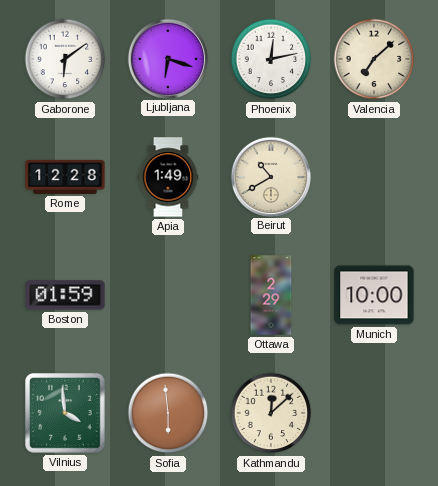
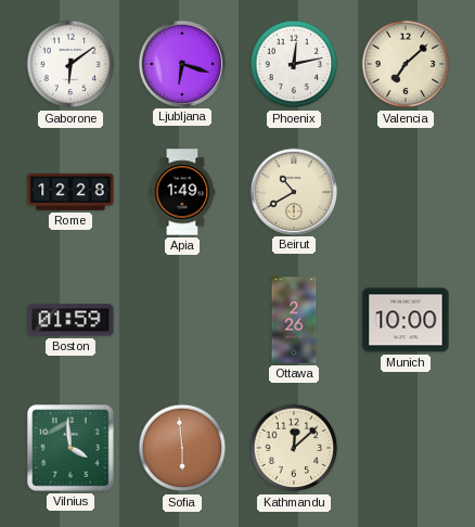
Ottawa: 2:29 -> 2:26
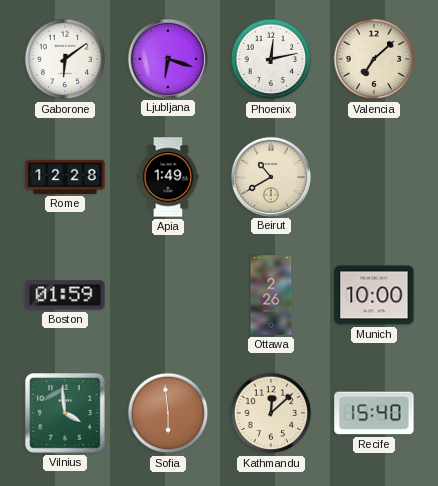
Recife: none -> 15:40
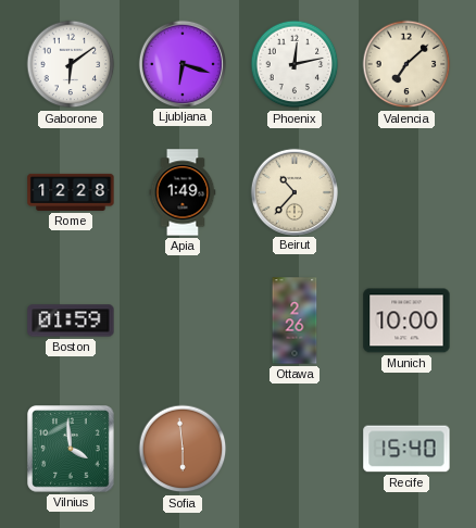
Beirut: 10:40 -> 10:37
Kathmandu: 12:08 -> none
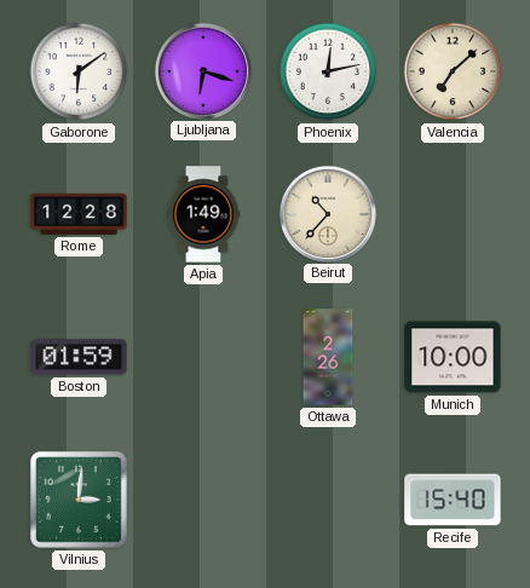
Vilnius: 3:59 -> 3:01
Sofia: 5:59 -> none
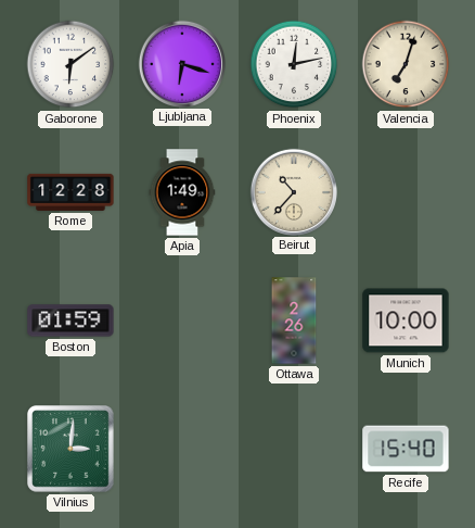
Valencia: 7:08 -> 7:03
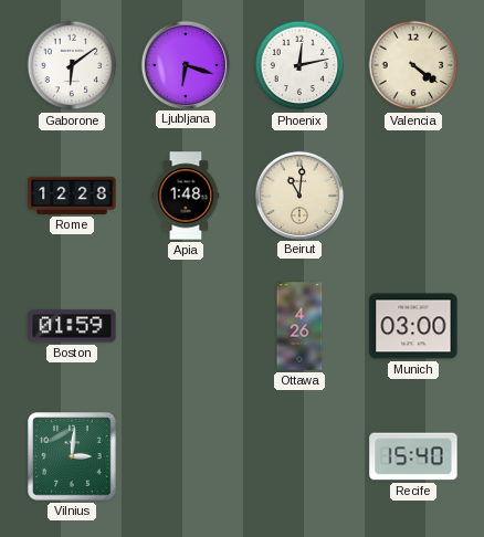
Valencia: 7:03 -> 4:21
Apia: 1:49 -> 1:48
Beirut: 10:37 -> 11:01
Ottawa: 2:26 -> 4:26
Munich: 10:00 -> 03:00
